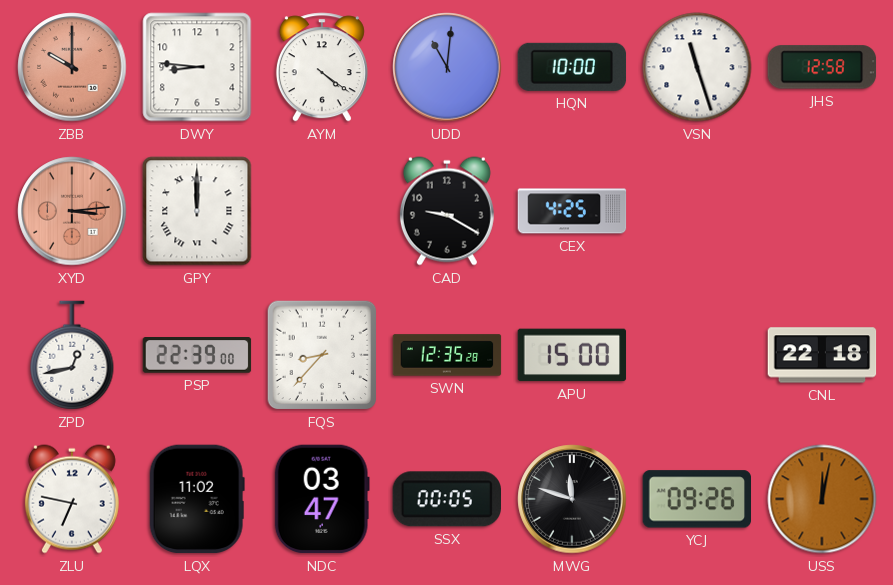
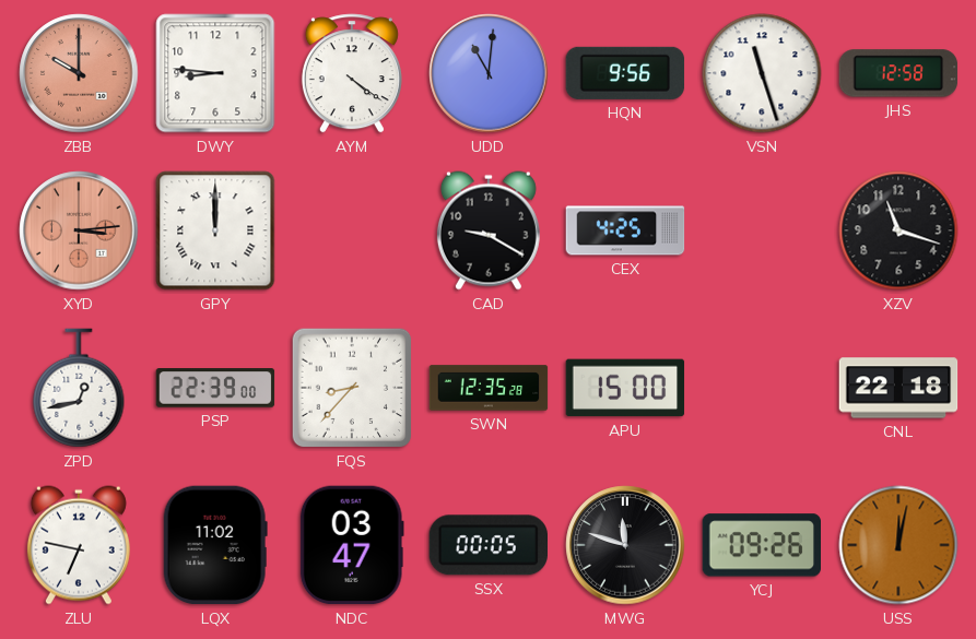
HQN: 10:00 -> 9:56
XZV: none -> 11:18
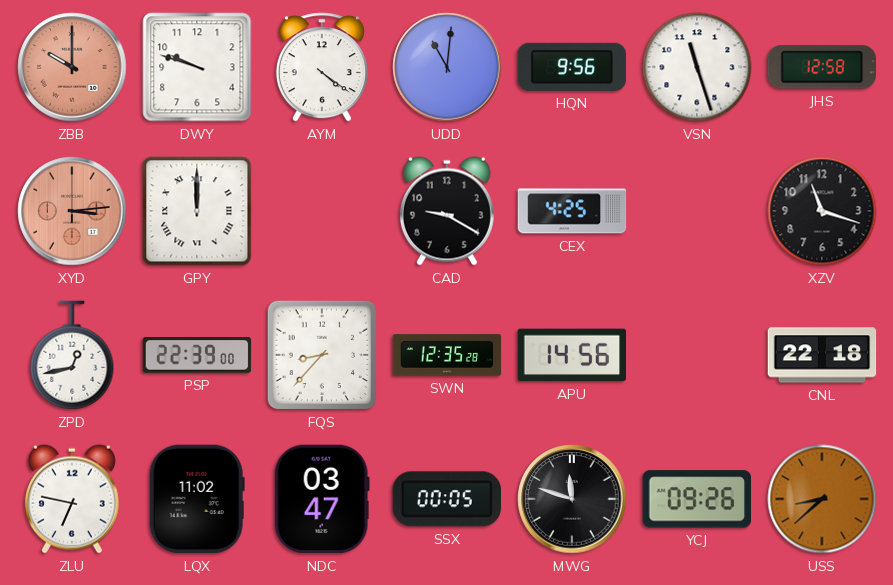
DWY: 8:46 -> 9:48
APU: 15:00 -> 14:56
USS: 12:02 -> 8:38
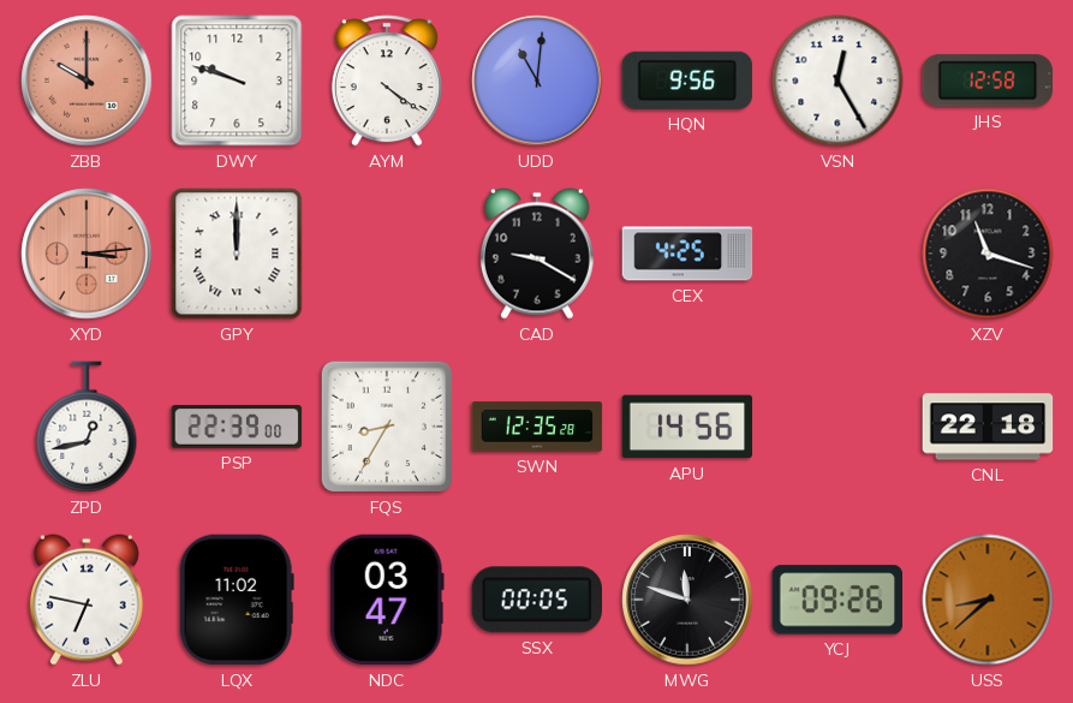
VSN: 11:27 -> 12:25
FQS: 8:37 -> 8:35
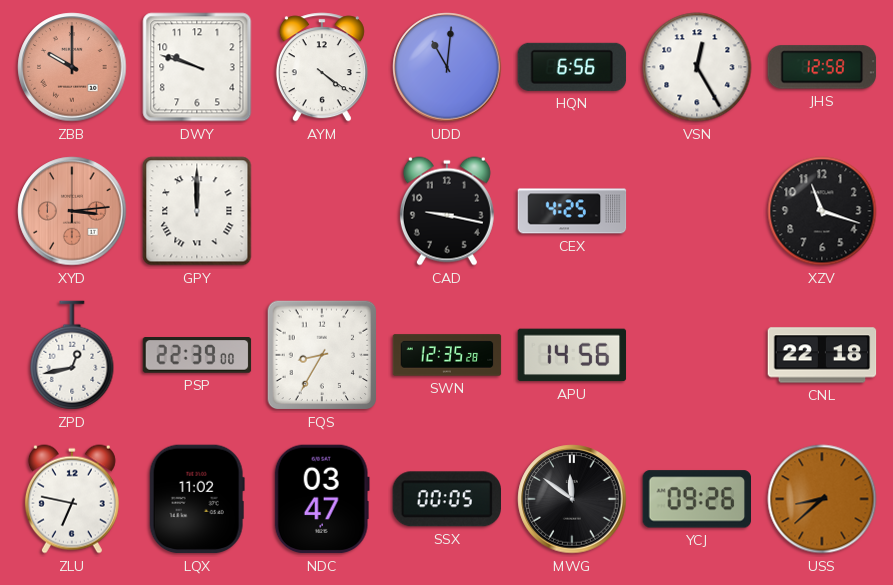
HQN: 9:56 -> 6:56
CAD: 9:20 -> 9:17
MWG: 11:48 -> 11:51
